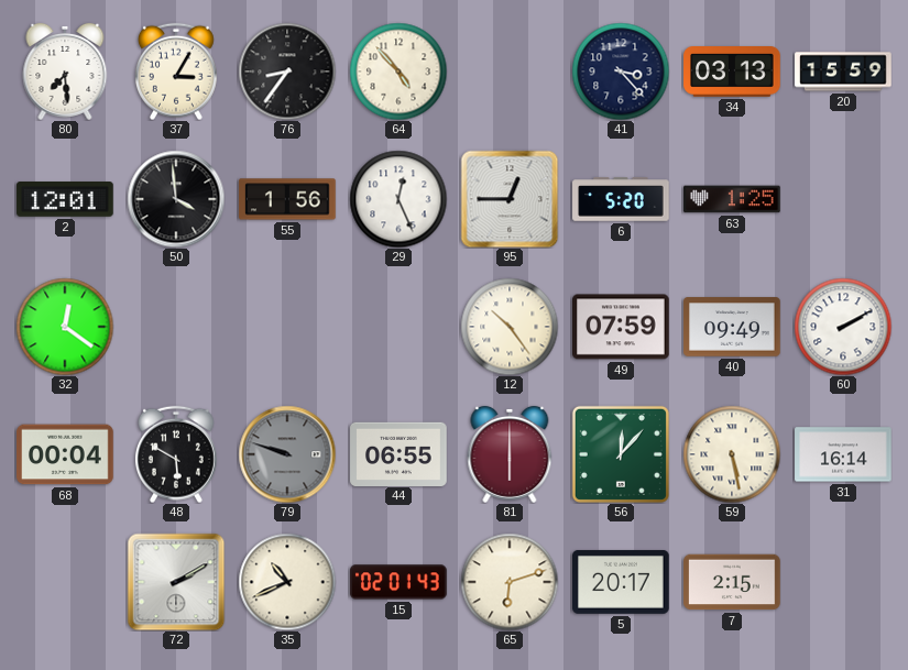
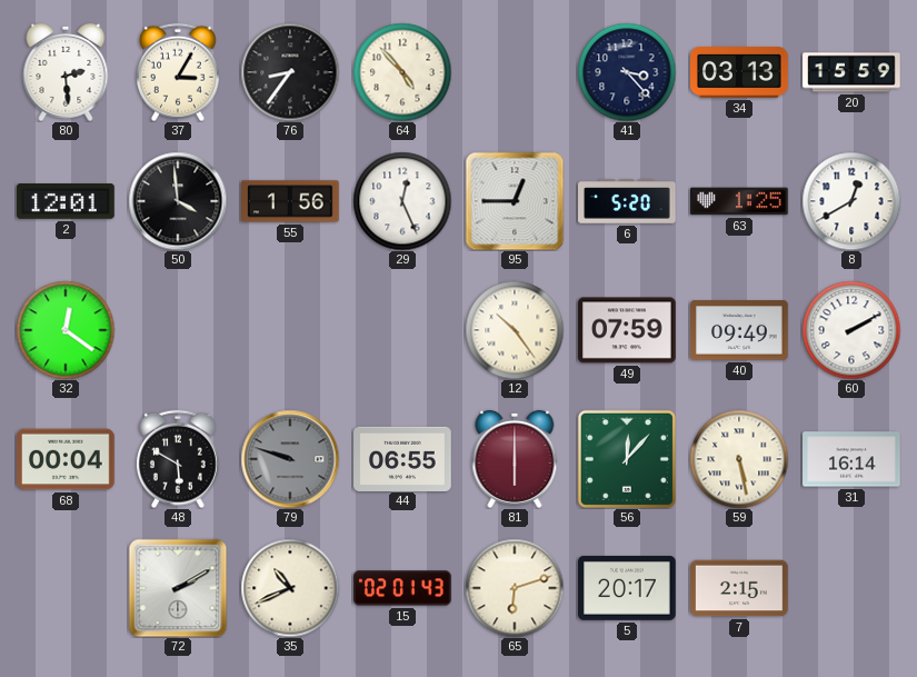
80: 7:29 -> 2:29
8: none -> 12:40
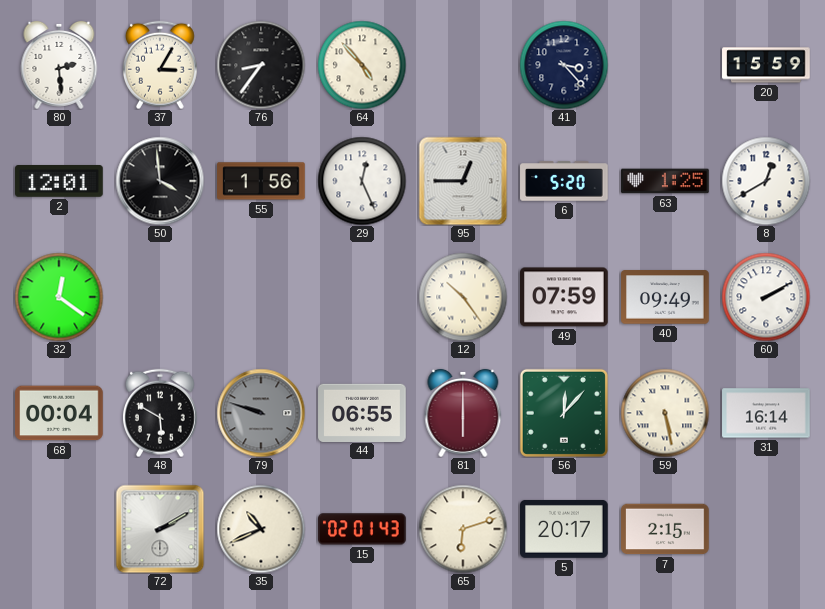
34: 03:13 -> none
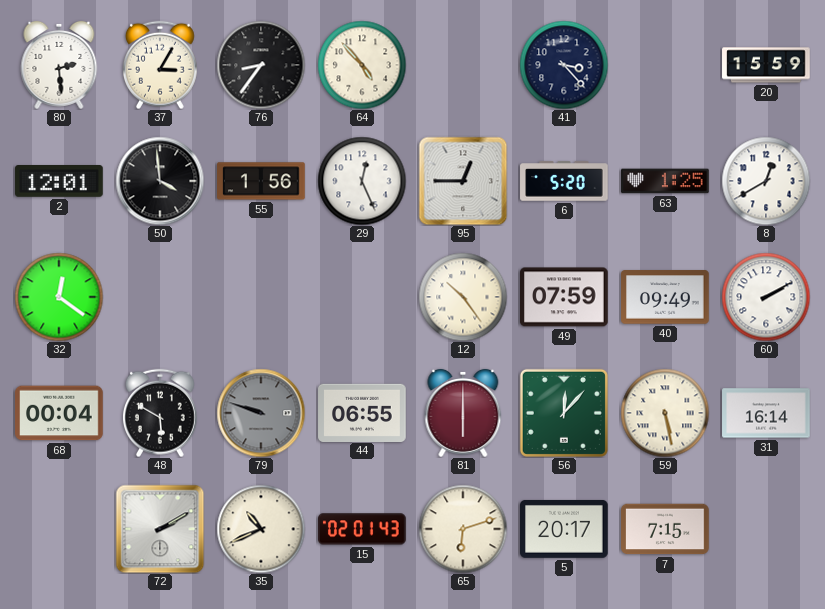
7: 2:15 -> 7:15
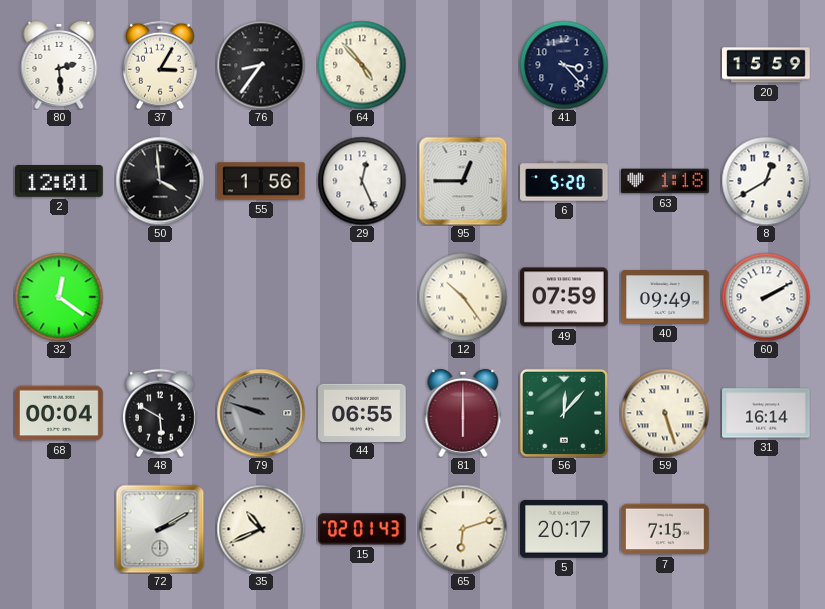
63: 1:25 -> 1:18
59: 5:28 -> 5:27
